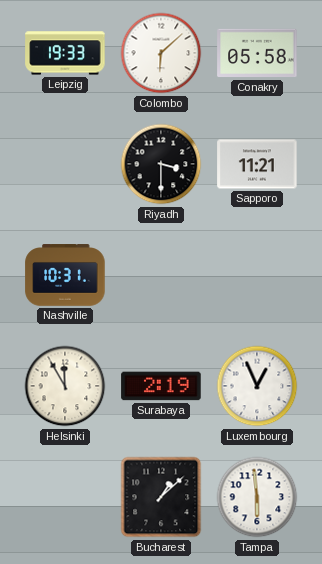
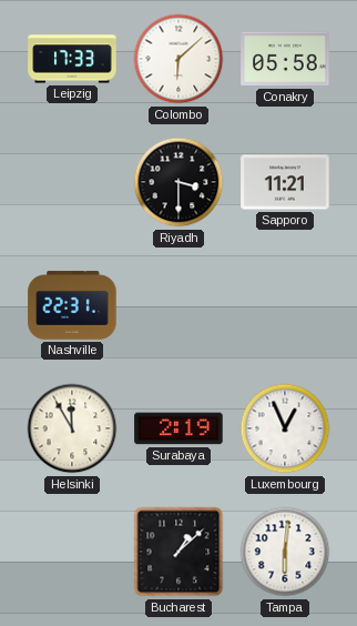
Leipzig: 19:33 -> 17:33
Nashville: 10:31 -> 22:31
Tampa: 5:59 -> 6:01
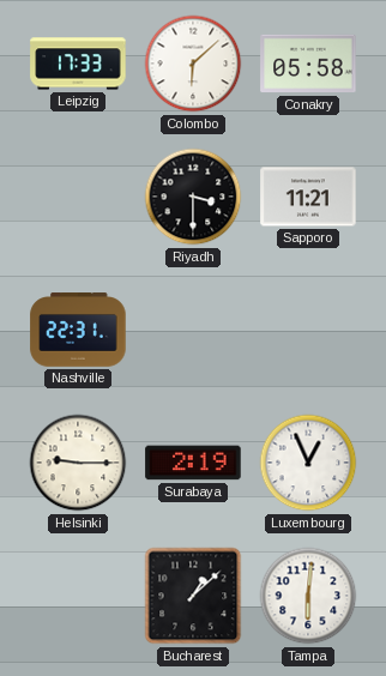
Helsinki: 11:55 -> 9:15
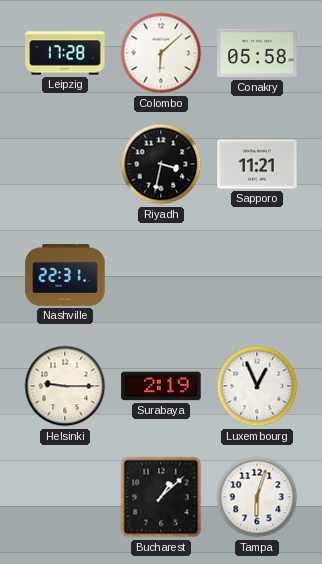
Leipzig: 17:33 -> 17:28
Riyadh: 3:30 -> 3:32
Tampa: 6:01 -> 6:03
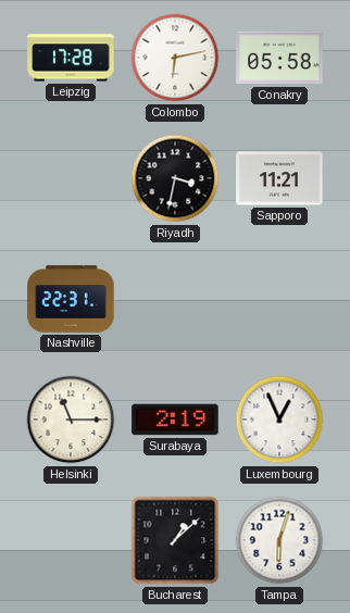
Colombo: 6:08 -> 6:13
Helsinki: 9:15 -> 11:15
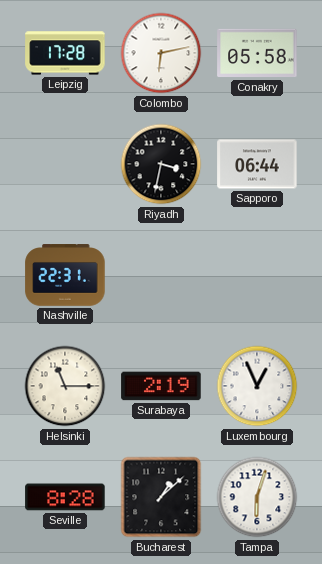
Sapporo: 11:21 -> 06:44
Seville: none -> 8:28
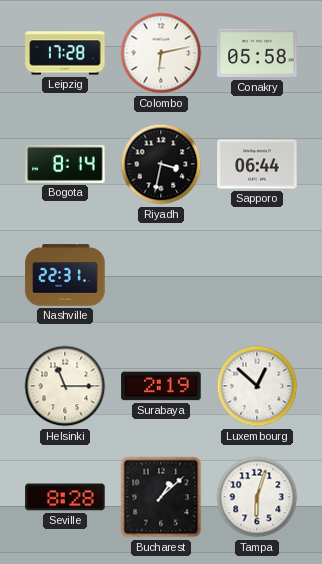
Bogota: none -> 8:14
Luxembourg: 12:56 -> 12:52
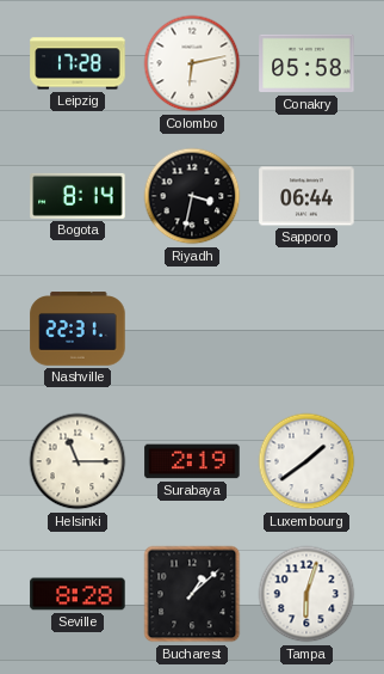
Luxembourg: 12:52 -> 1:39
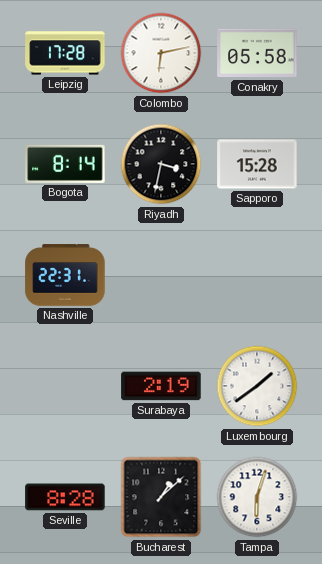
Sapporo: 06:44 -> 15:28
Helsinki: 11:15 -> none
